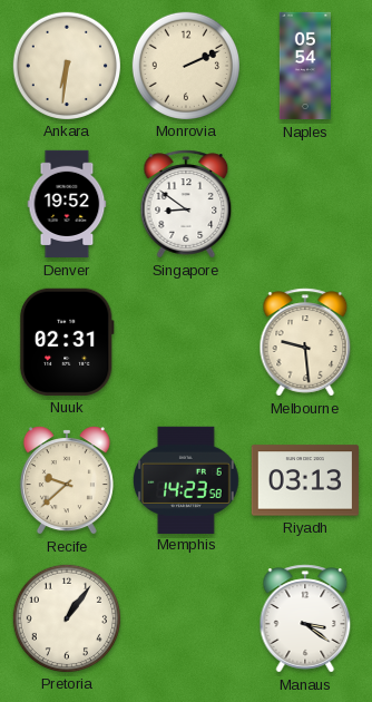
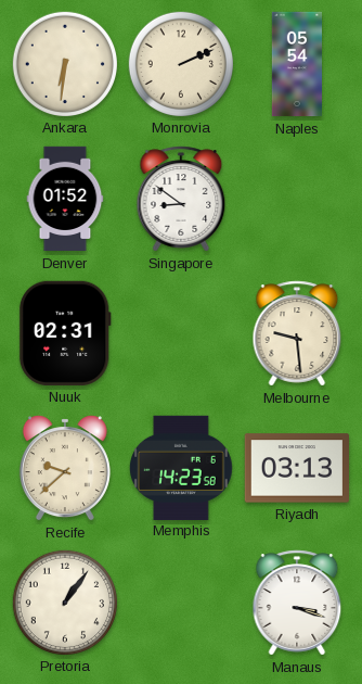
Denver: 19:52 -> 01:52
Manaus: 3:21 -> 3:18
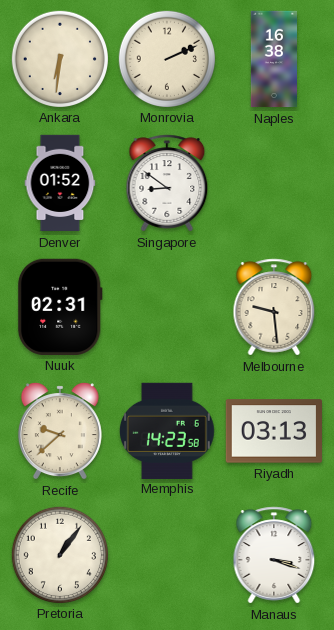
Naples: 05:54 -> 16:38
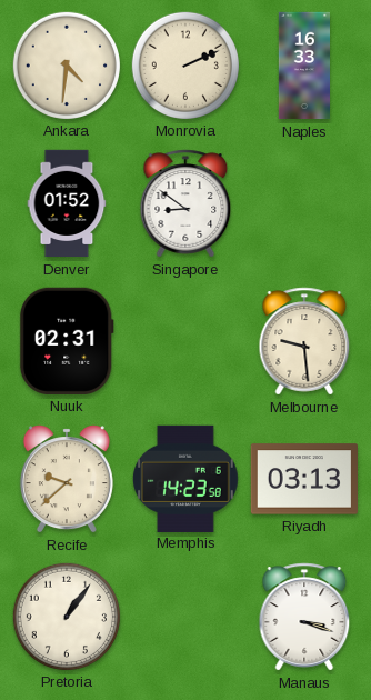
Ankara: 6:31 -> 4:31
Naples: 16:38 -> 16:33
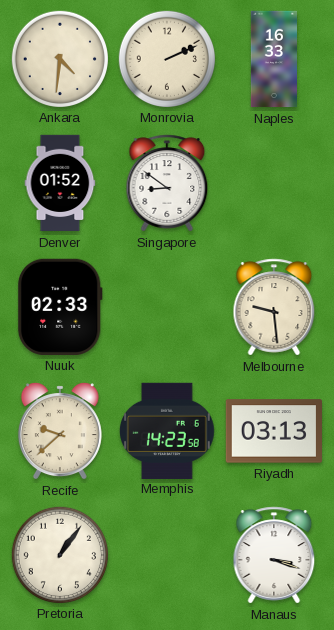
Nuuk: 02:31 -> 02:33
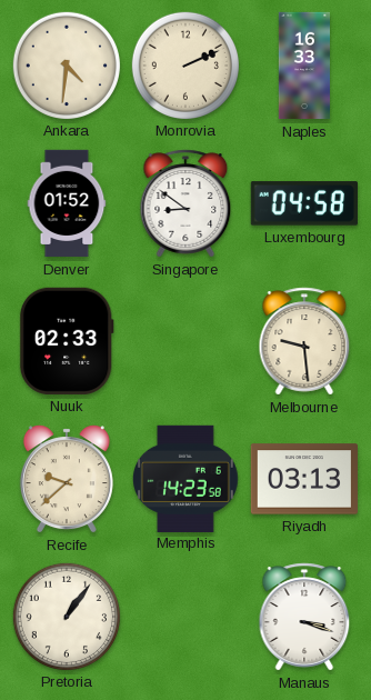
Luxembourg: none -> 04:58
